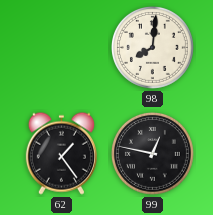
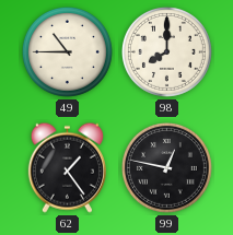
49: none -> 10:45
98: 8:01 -> 8:00
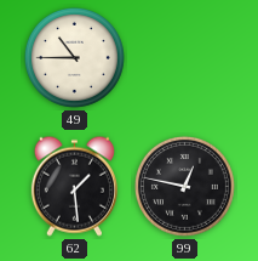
98: 8:00 -> none
62: 1:24 -> 1:29
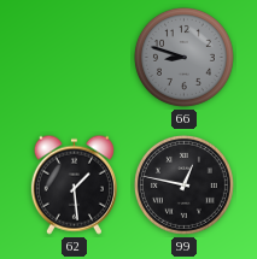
49: 10:45 -> none
66: none -> 8:48
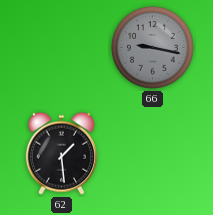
66: 8:48 -> 9:17
99: 12:47 -> none
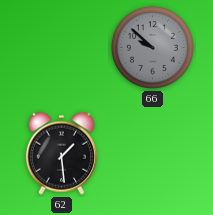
66: 9:17 -> 9:52
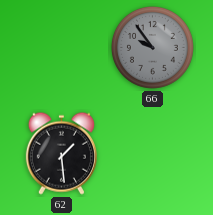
66: 9:52 -> 9:54
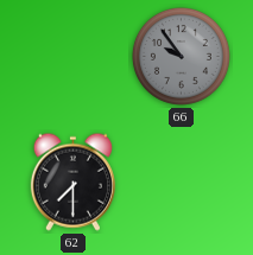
62: 1:29 -> 7:30
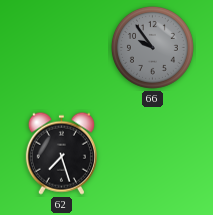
62: 7:30 -> 7:27
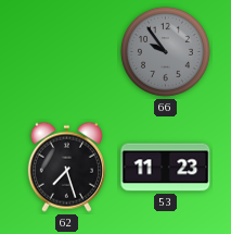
53: none -> 11:23
